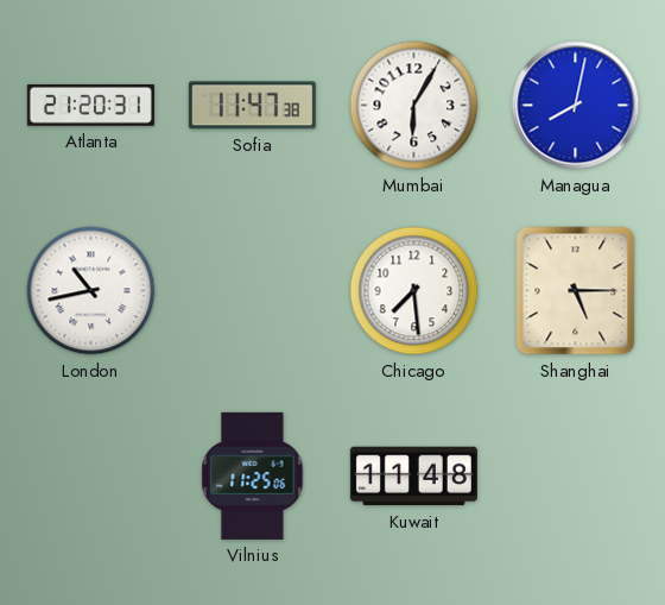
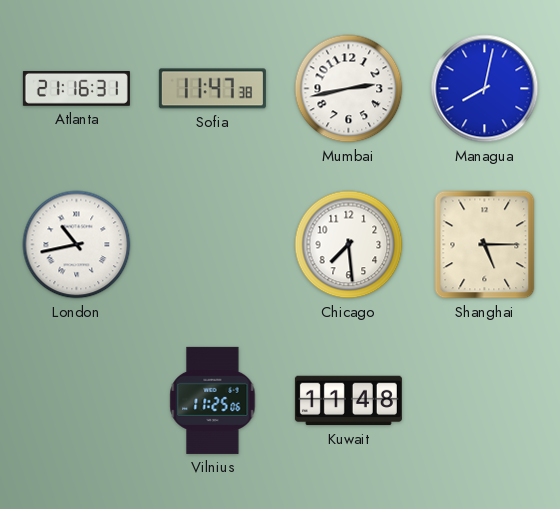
Atlanta: 21:20 -> 21:16
Mumbai: 6:05 -> 2:43
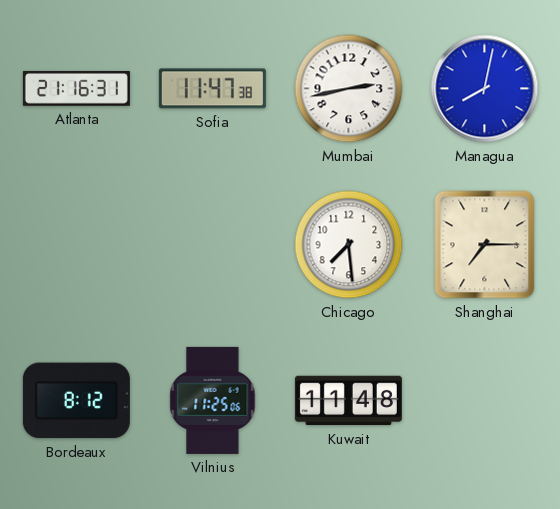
London: 10:43 -> none
Shanghai: 5:15 -> 7:15
Bordeaux: none -> 8:12
